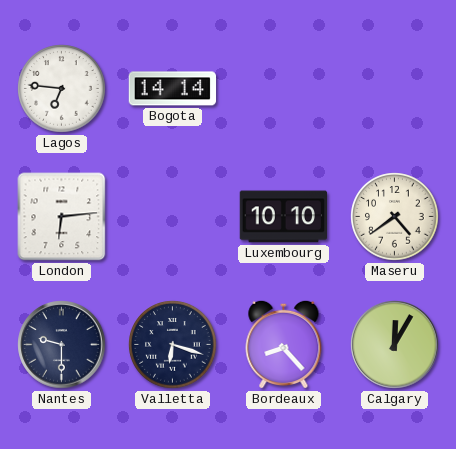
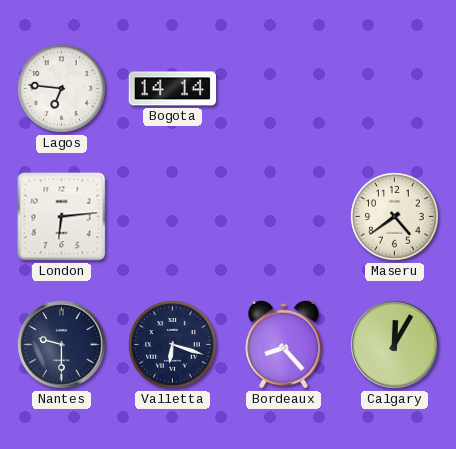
Luxembourg: 10:10 -> none
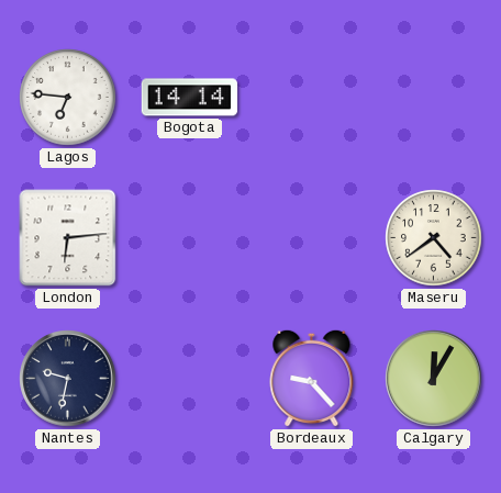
Nantes: 9:30 -> 9:32
Valletta: 6:18 -> none
Bordeaux: 8:23 -> 9:23
